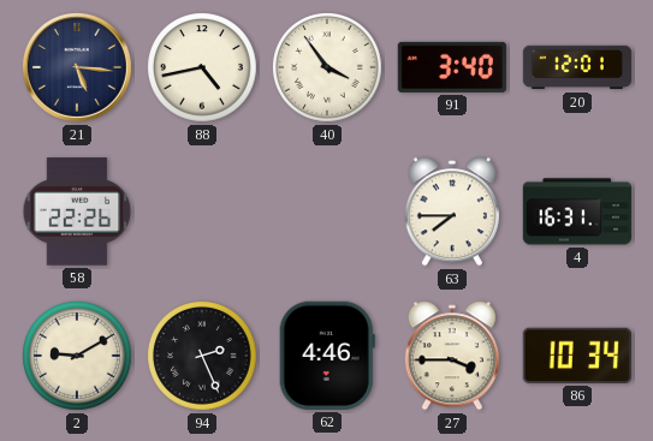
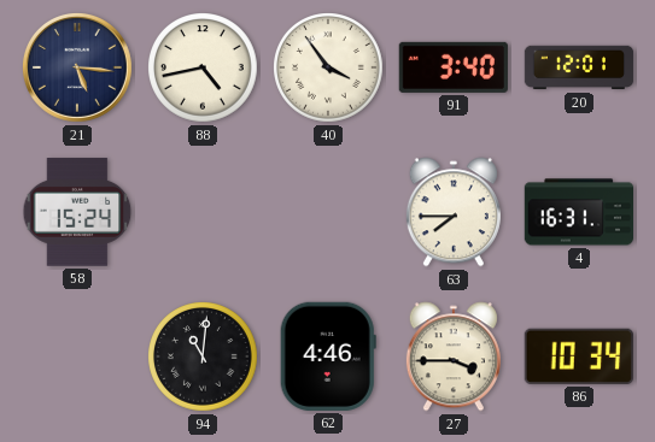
58: 22:26 -> 15:24
2: 9:10 -> none
94: 2:26 -> 11:01
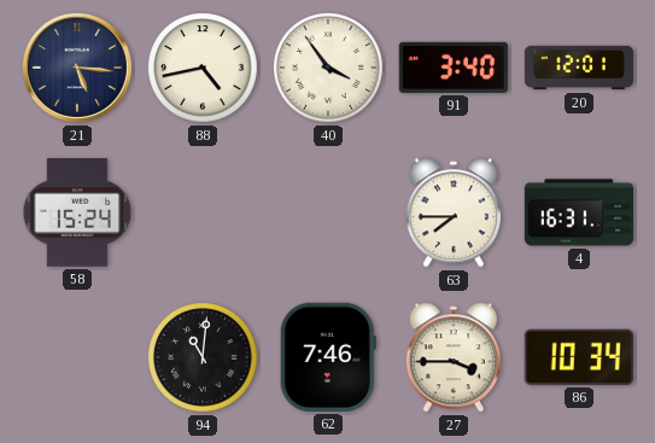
62: 4:46 -> 7:46
